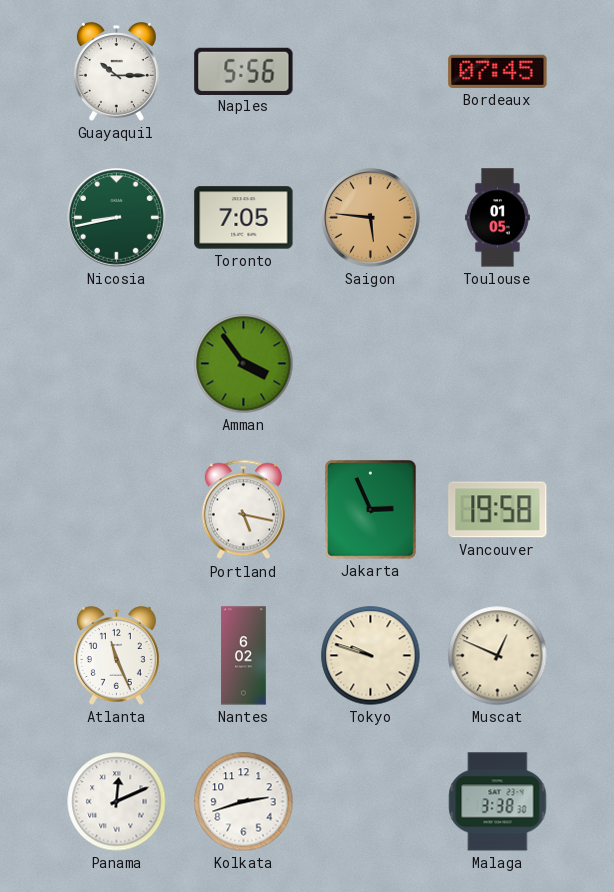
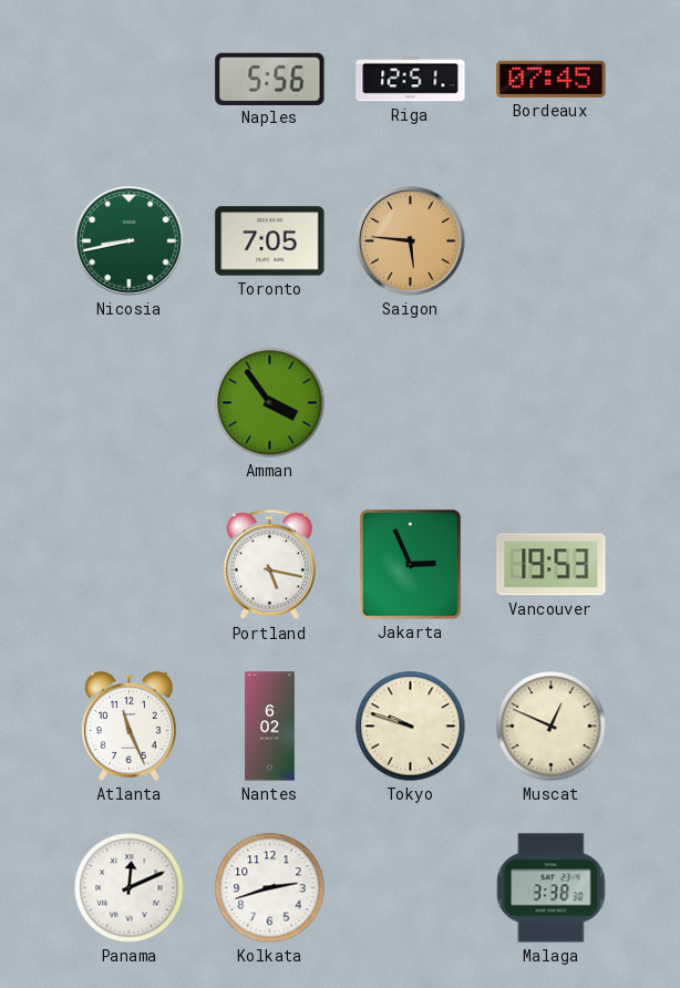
Guayaquil: 10:15 -> none
Riga: none -> 12:51
Toulouse: 01:05 -> none
Vancouver: 19:58 -> 19:53
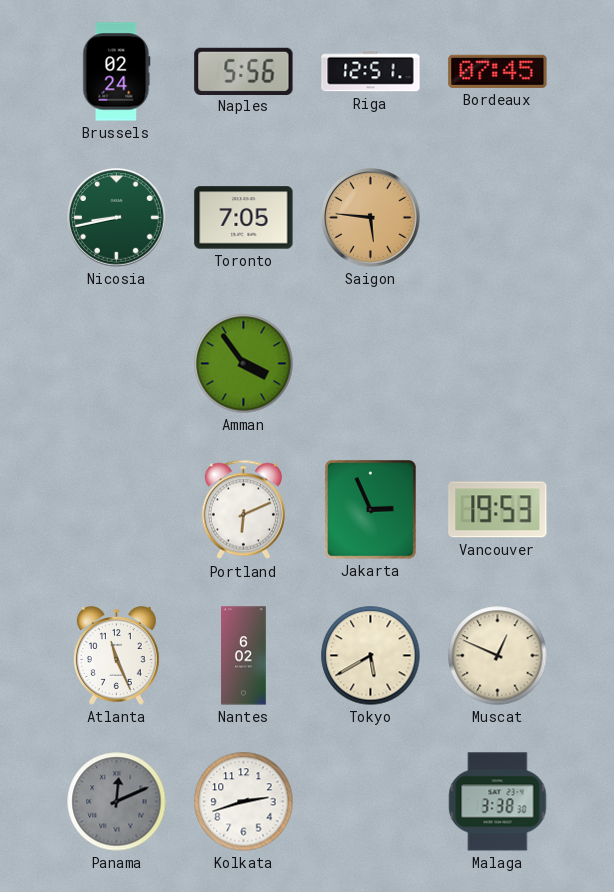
Brussels: none -> 02:24
Portland: 5:17 -> 6:11
Tokyo: 9:48 -> 5:40
Panama dial: white -> grey
